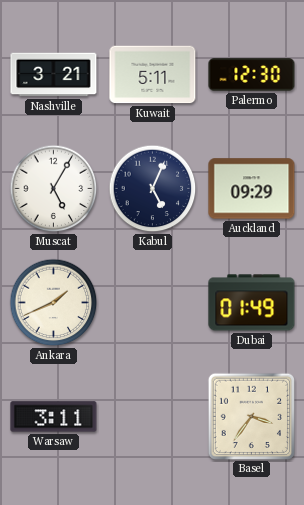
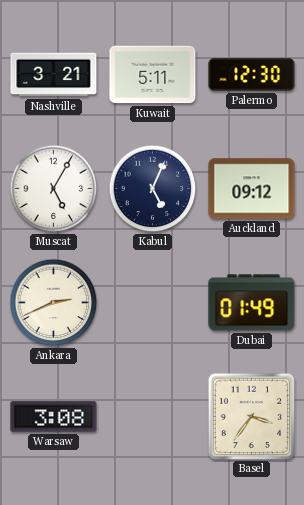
Auckland: 09:29 -> 09:12
Ankara: 1:41 -> 2:41
Warsaw: 3:11 -> 3:08
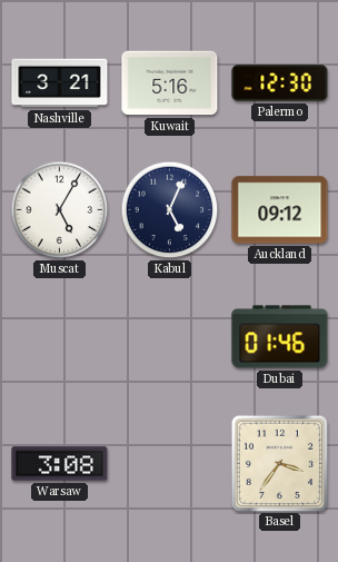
Kuwait: 5:11 -> 5:16
Ankara: 2:41 -> none
Dubai: 01:49 -> 01:46
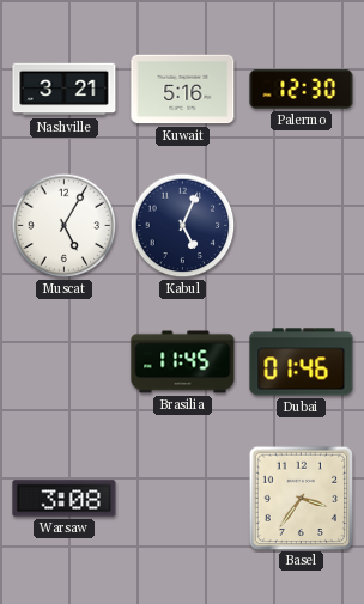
Auckland: 09:12 -> none
Brasilia: none -> 11:45
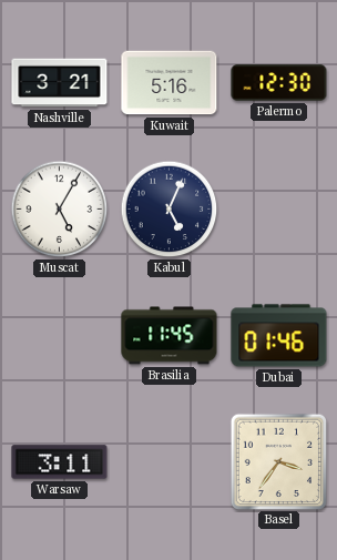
Warsaw: 3:08 -> 3:11
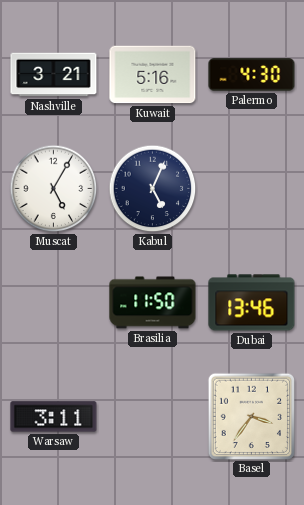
Palermo: 12:30 -> 4:30
Brasilia: 11:45 -> 11:50
Dubai: 01:46 -> 13:46
